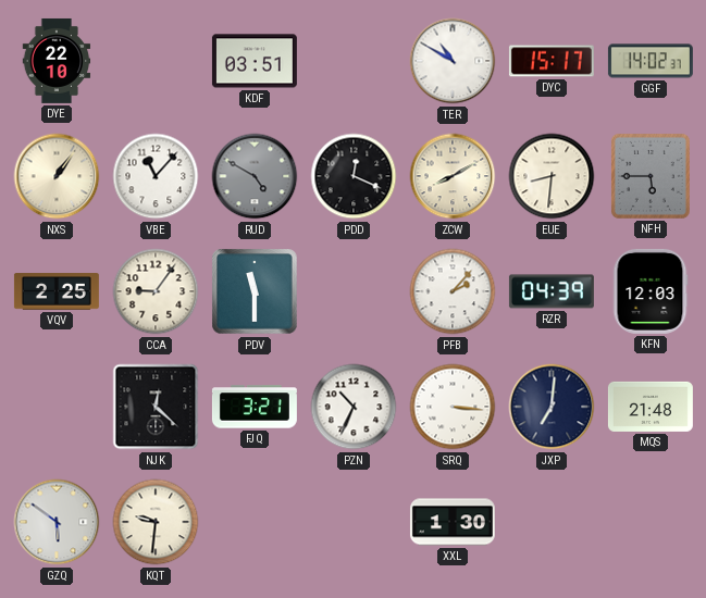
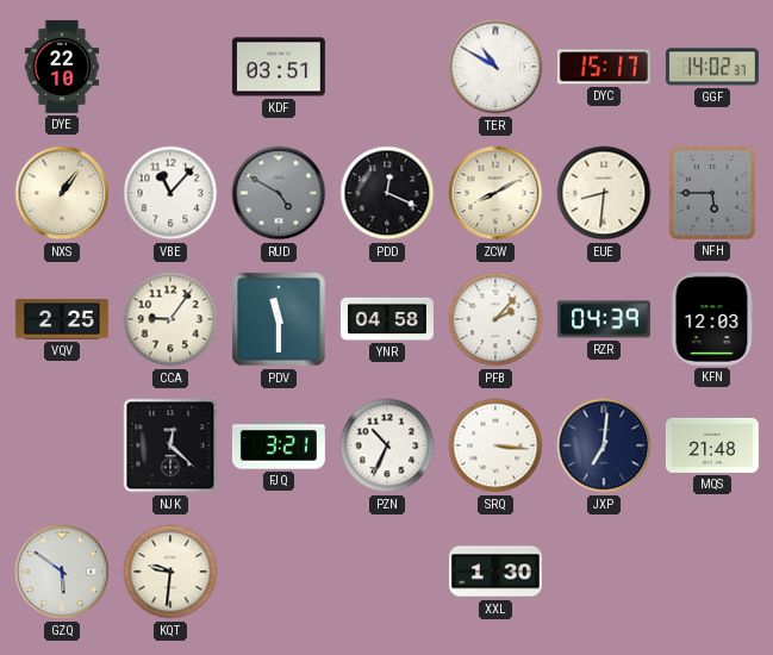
YNR: none -> 04:58
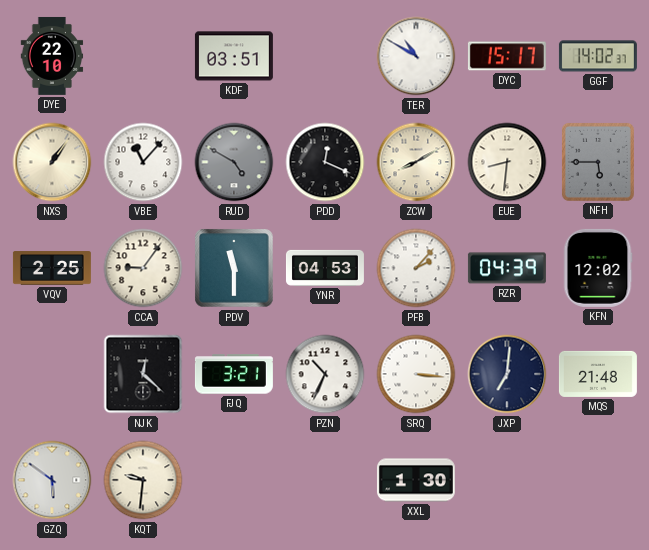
YNR: 04:58 -> 04:53
KFN: 12:03 -> 12:02
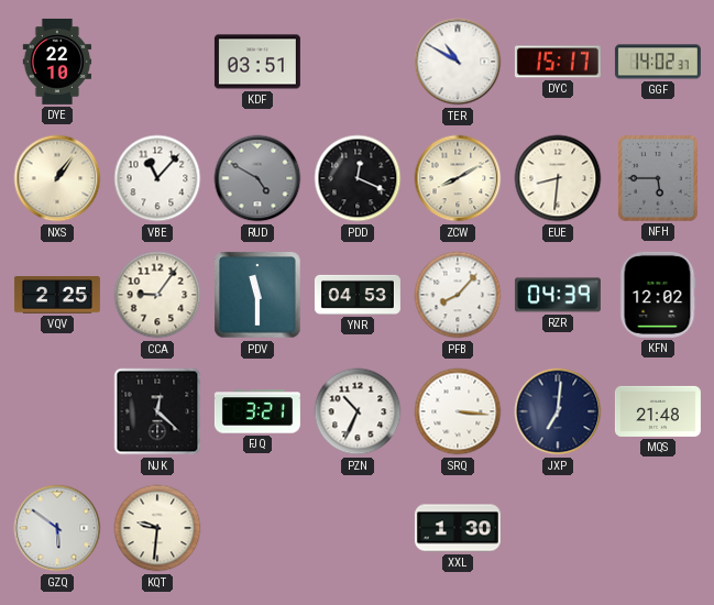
PFB: 2:07 -> 8:07
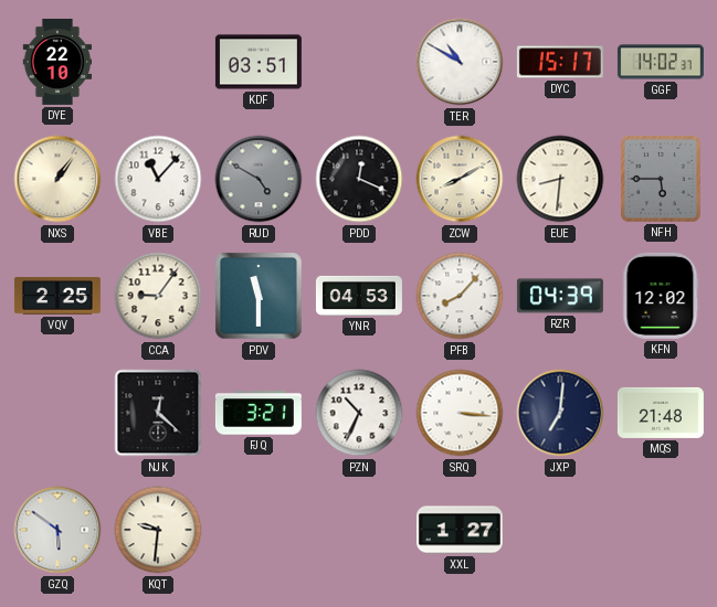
XXL: 1:30 -> 1:27
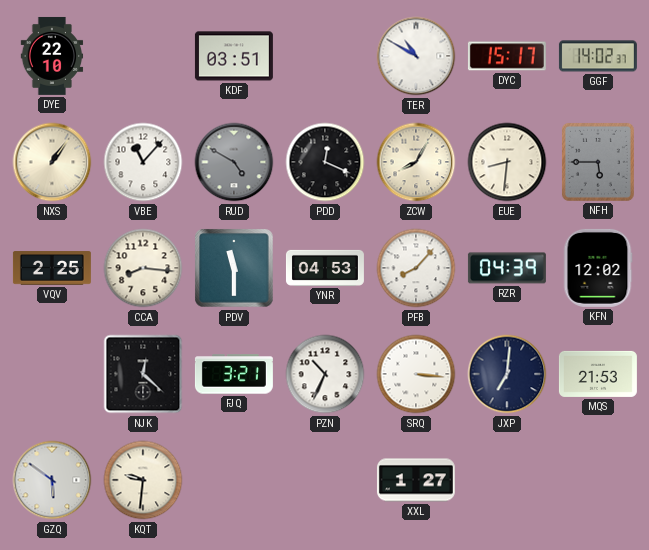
ZCW: 8:10 -> 8:05
CCA: 9:06 -> 8:16
MQS: 21:48 -> 21:53
